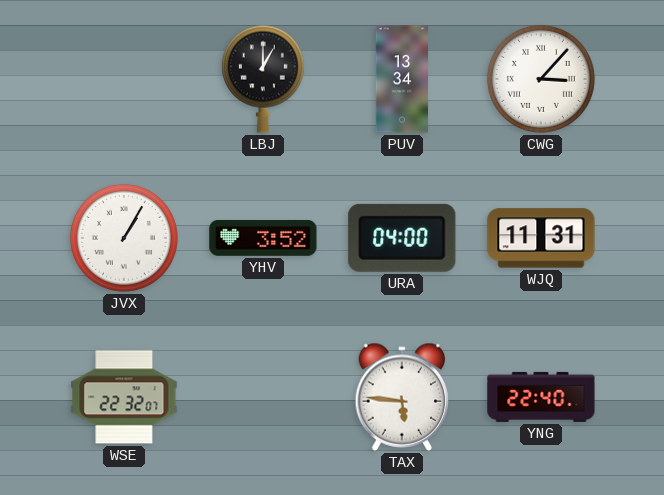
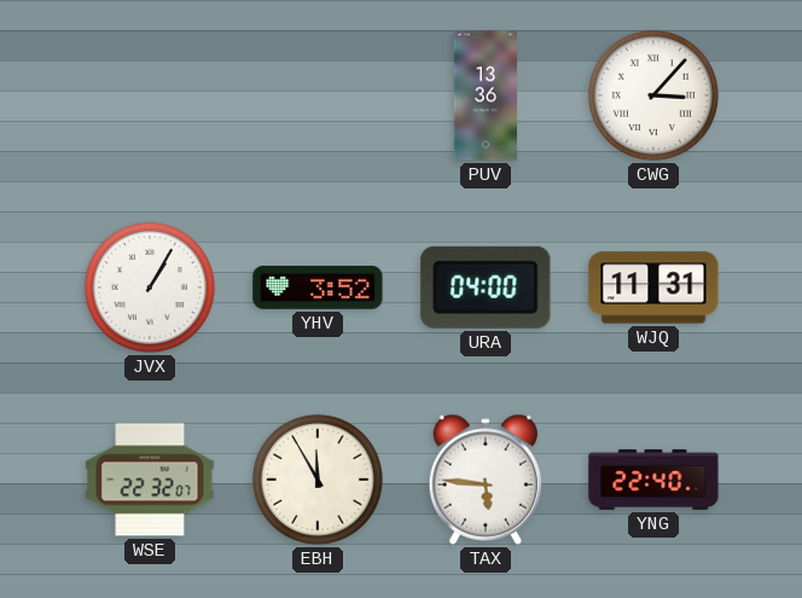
LBJ: 1:00 -> none
PUV: 13:34 -> 13:36
EBH: none -> 11:55
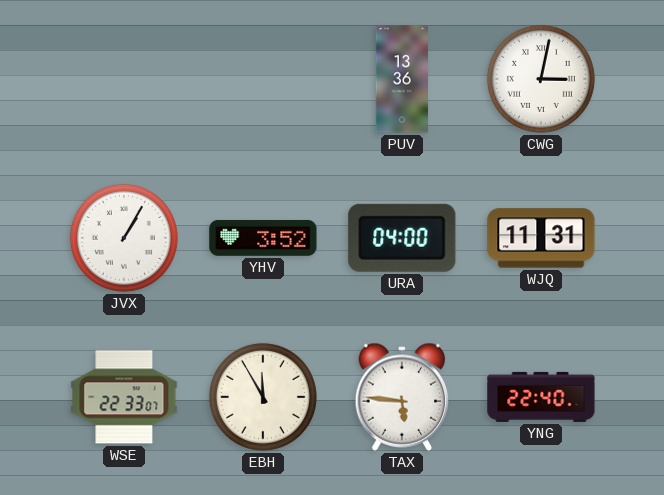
CWG: 3:07 -> 3:02
WSE: 22:32 -> 22:33
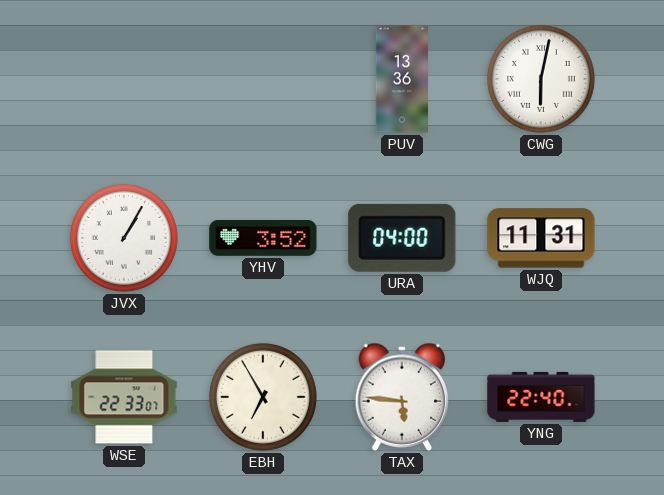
CWG: 3:02 -> 6:02
EBH: 11:55 -> 6:55
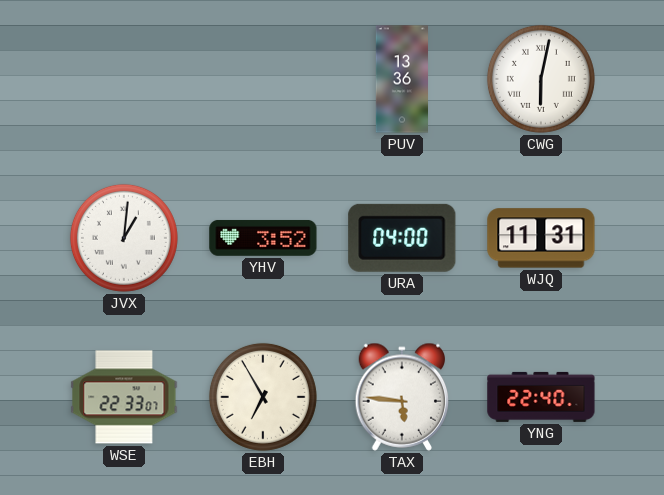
JVX: 1:05 -> 1:01
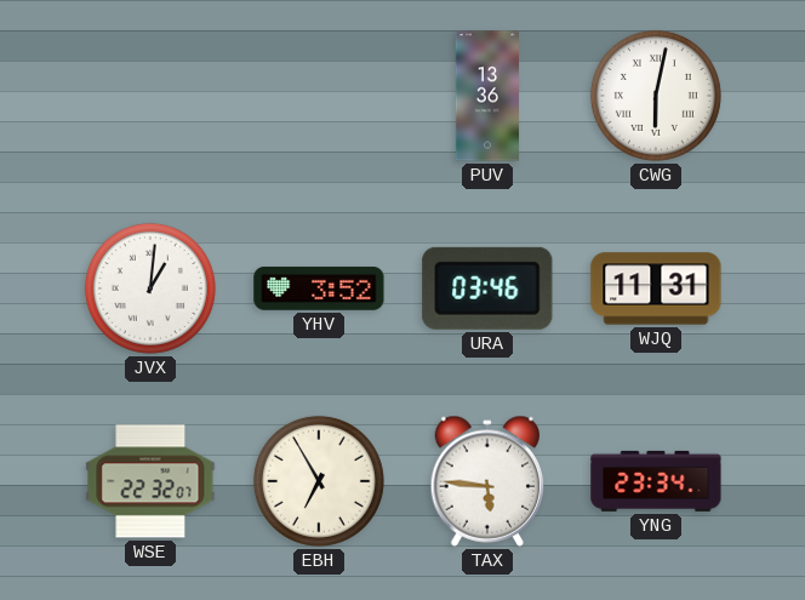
URA: 04:00 -> 03:46
WSE: 22:33 -> 22:32
YNG: 22:40 -> 23:34
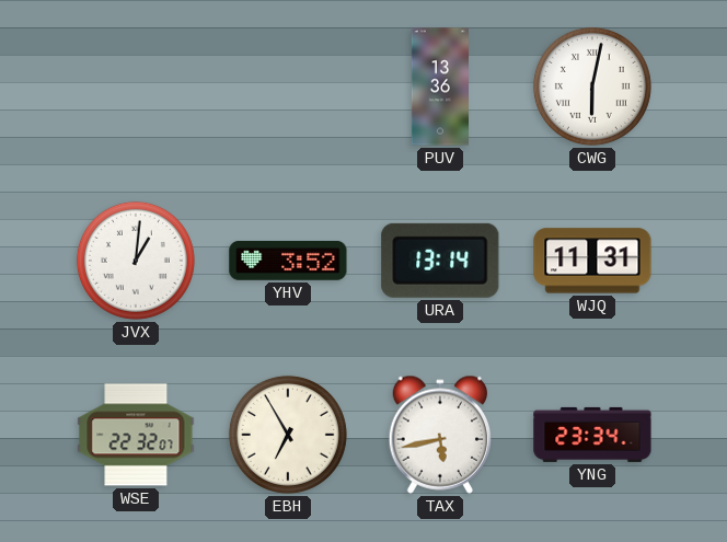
URA: 03:46 -> 13:14
TAX: 5:46 -> 5:43
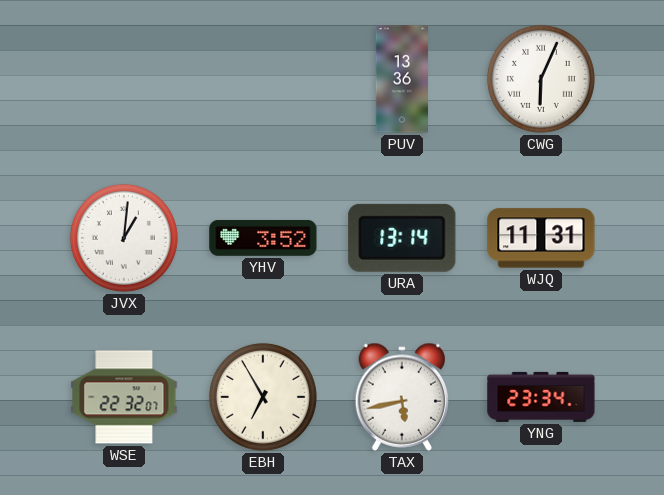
CWG: 6:02 -> 6:04
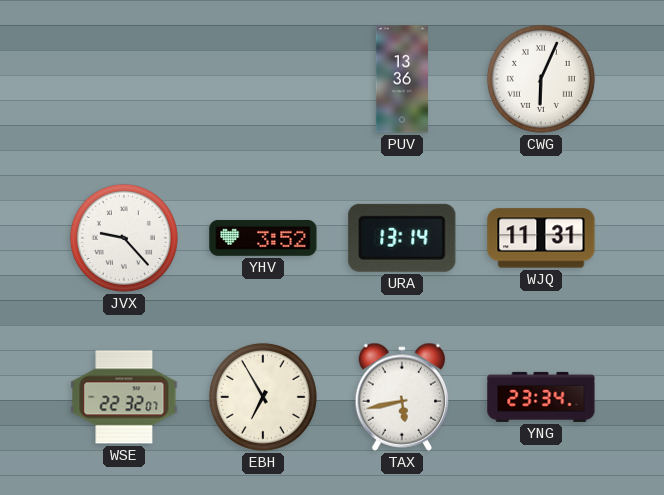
JVX: 1:01 -> 9:23
